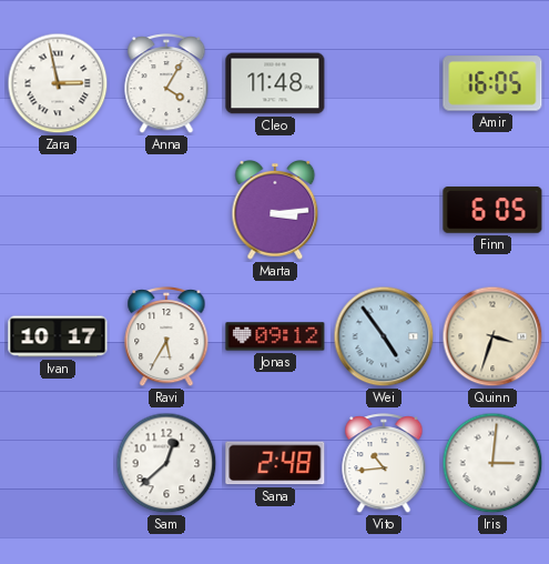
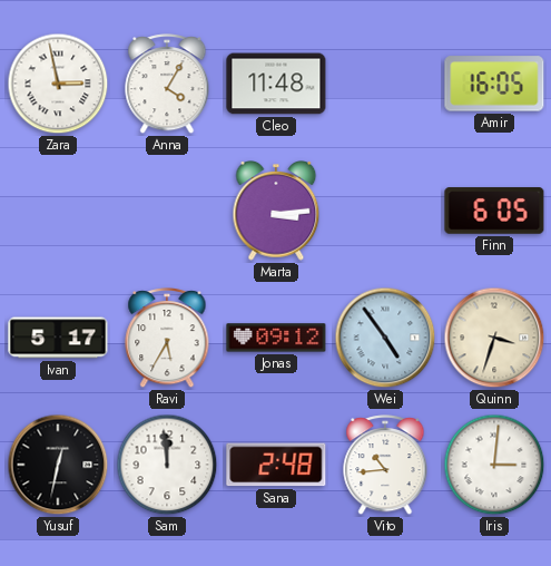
Ivan: 10:17 -> 5:17
Yusuf: none -> 12:32
Sam: 12:38 -> 11:59
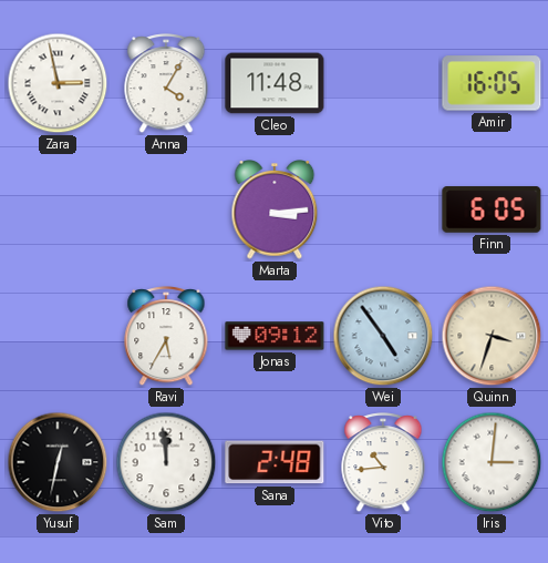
Ivan: 5:17 -> none
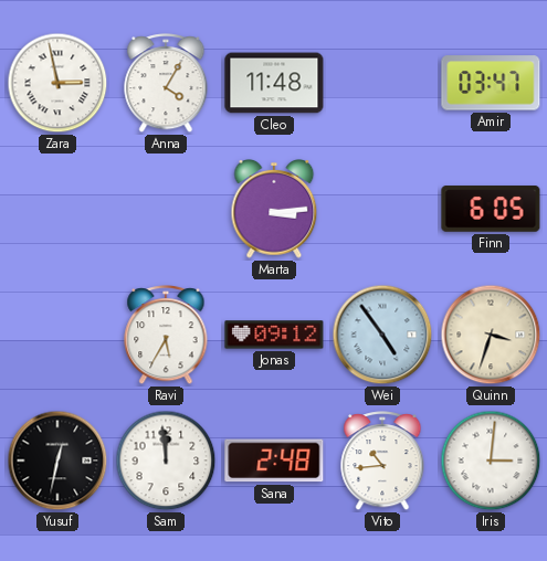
Amir: 16:05 -> 03:47
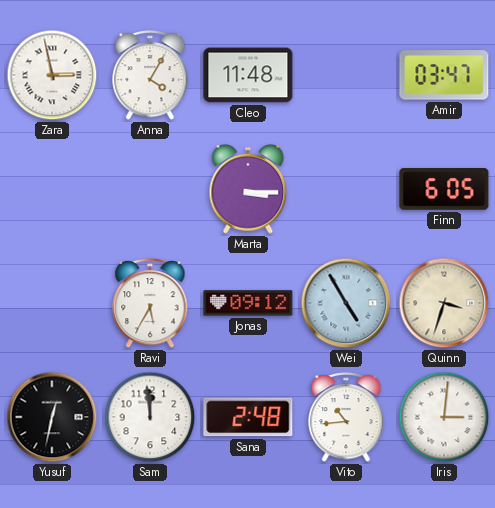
Marta: 3:14 -> 3:15
Wei: 4:54 -> 4:55
